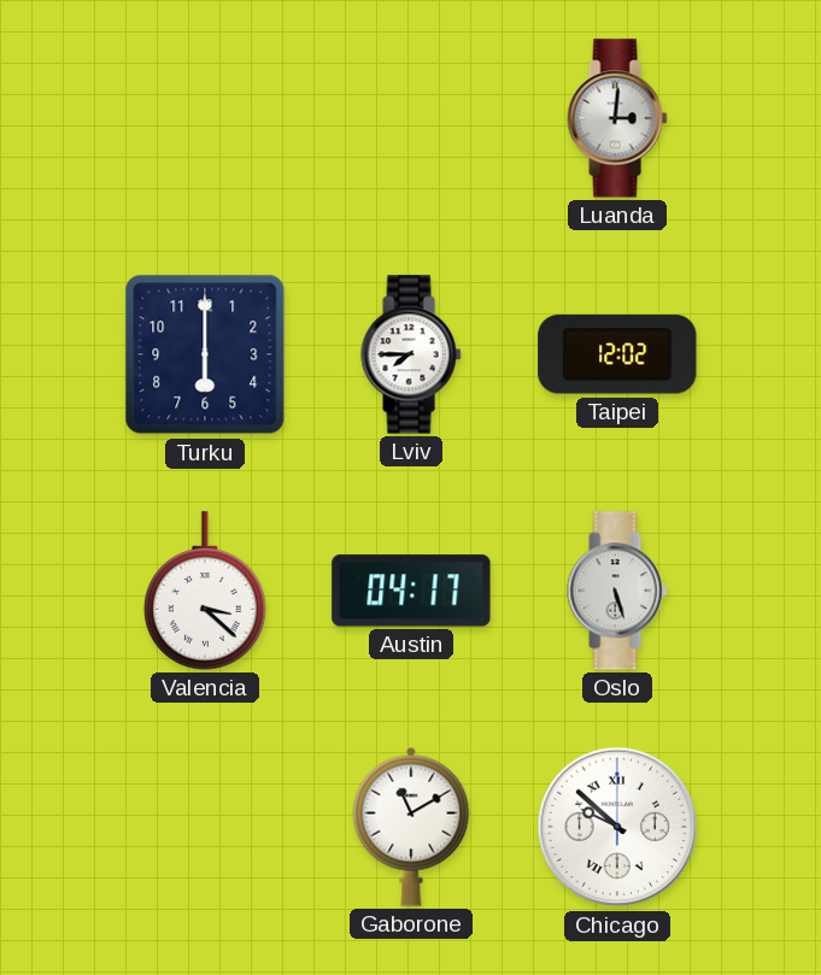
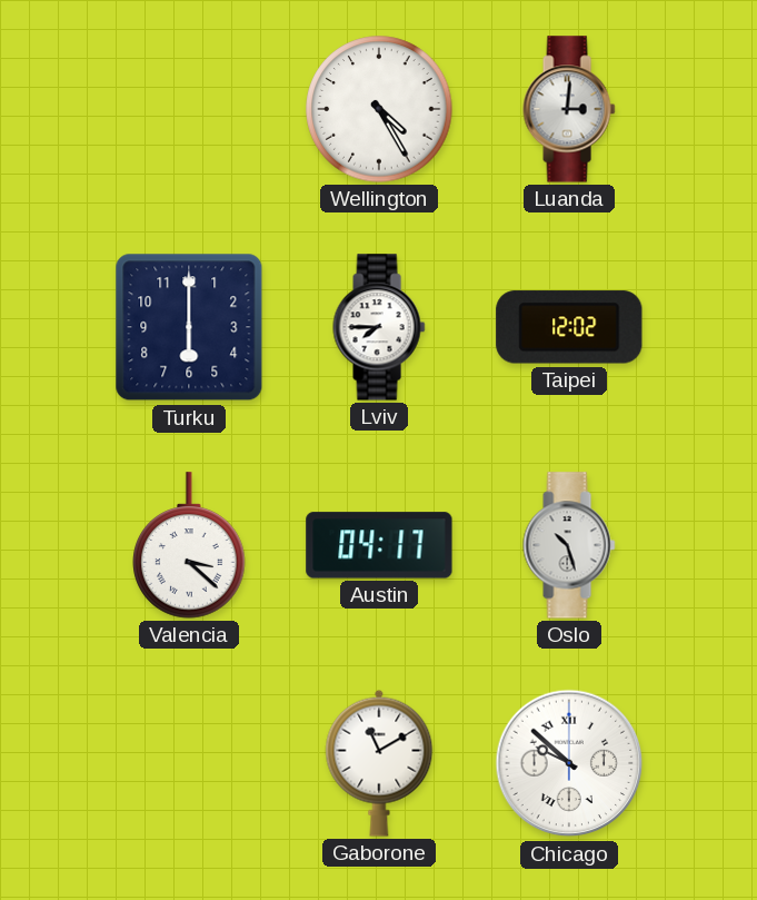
Wellington: none -> 4:25
Oslo: 5:27 -> 10:27
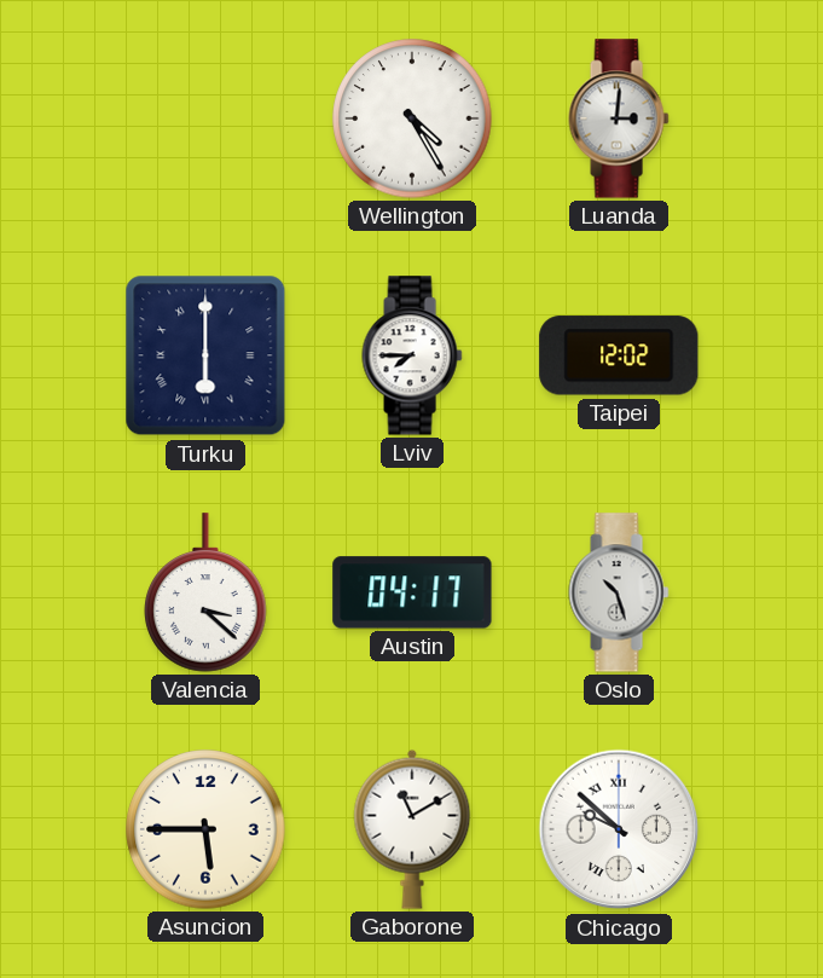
Turku numerals: Arabic -> Roman
Asuncion: none -> 5:45
